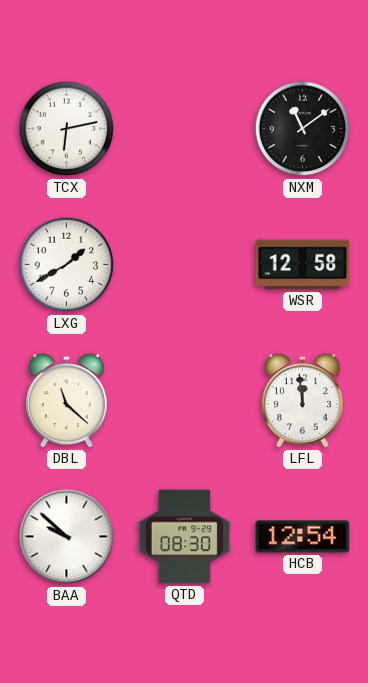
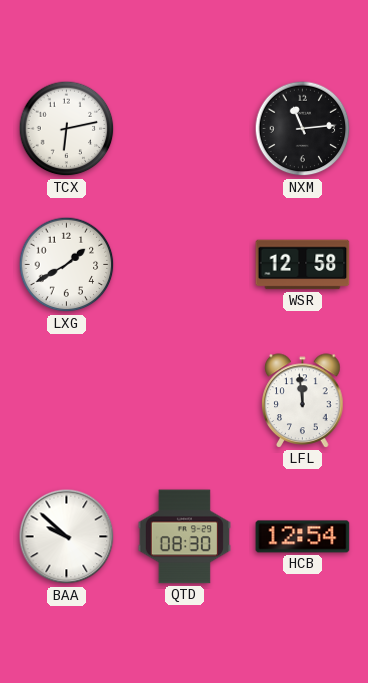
NXM: 11:09 -> 11:14
DBL: 11:22 -> none
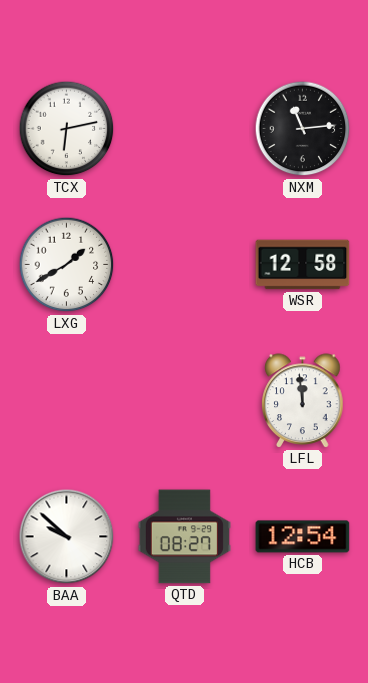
QTD: 08:30 -> 08:27
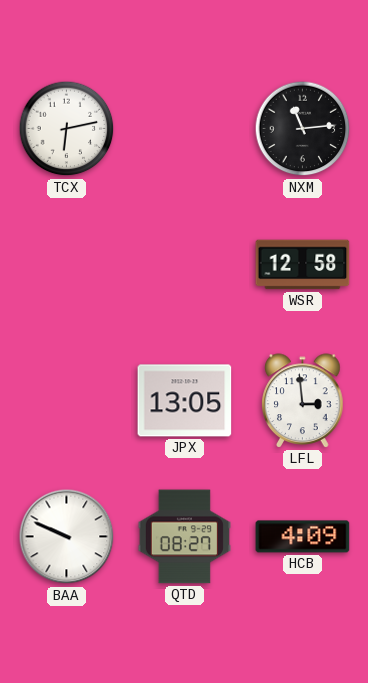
LXG: 1:40 -> none
JPX: none -> 13:05
LFL: 11:59 -> 2:59
BAA: 9:52 -> 9:49
HCB: 12:54 -> 4:09
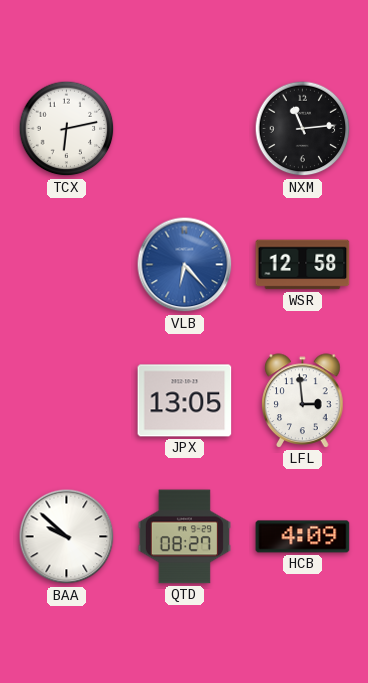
VLB: none -> 6:23
BAA: 9:49 -> 9:52
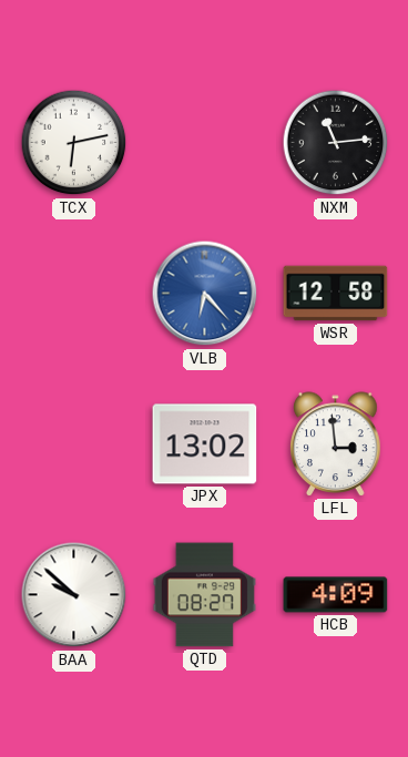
JPX: 13:05 -> 13:02
